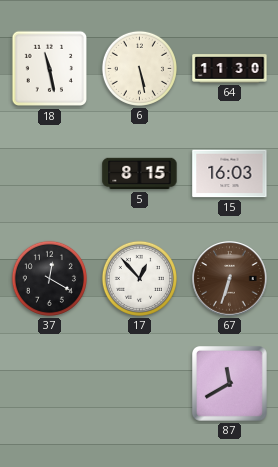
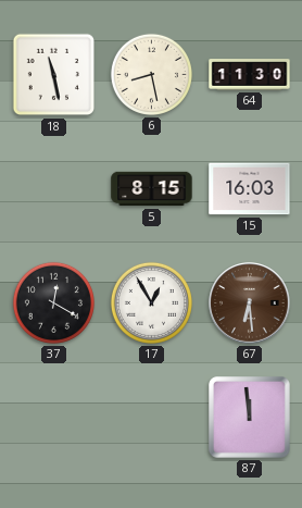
6: 5:28 -> 8:28
17: 12:53 -> 12:55
67: 6:33 -> 6:29
87: 11:40 -> 11:59
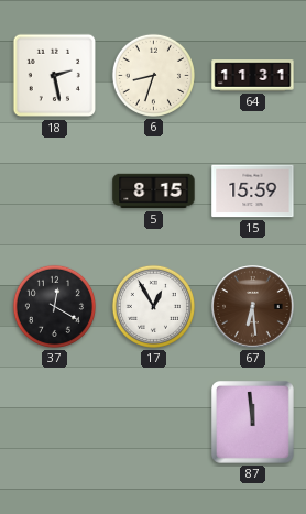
18: 11:28 -> 2:28
6: 8:28 -> 8:33
64: 11:30 -> 11:31
15: 16:03 -> 15:59
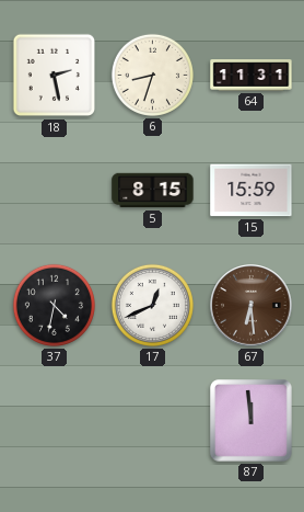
37: 12:20 -> 4:32
17: 12:55 -> 12:41
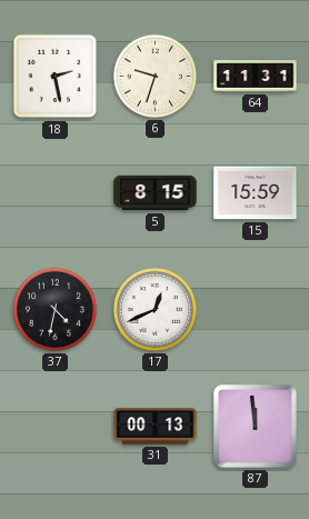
6: 8:33 -> 9:33
67: 6:29 -> none
31: none -> 00:13
